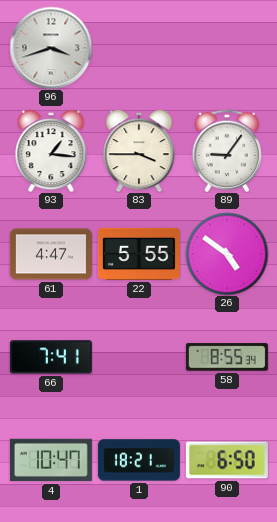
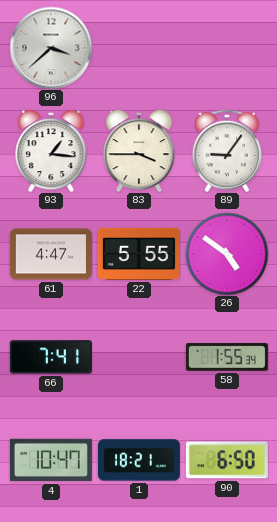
96: 3:42 -> 3:38
58: 8:55 -> 1:55
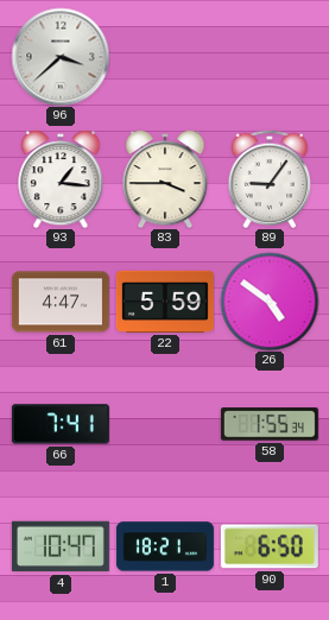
22: 5:55 -> 5:59
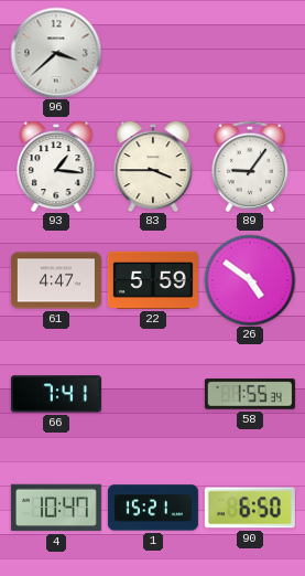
1: 18:21 -> 15:21
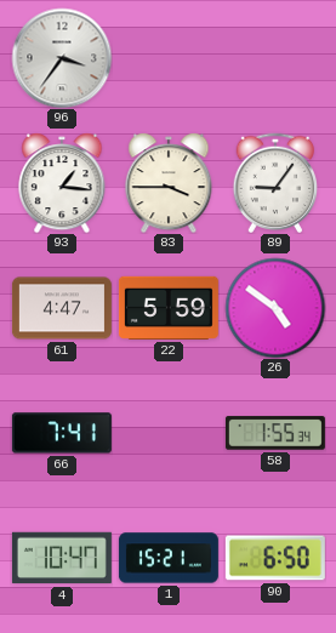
96: 3:38 -> 3:36
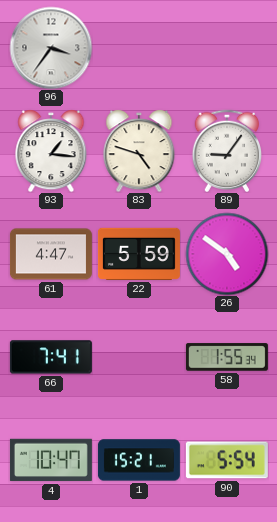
83: 3:45 -> 4:48
90: 6:50 -> 5:54
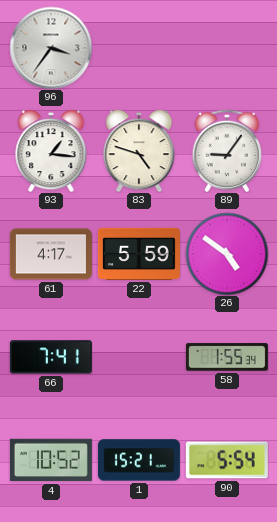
61: 4:47 -> 4:17
4: 10:47 -> 10:52
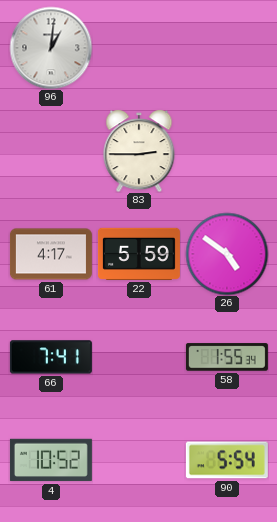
96: 3:36 -> 1:01
93: 1:16 -> none
83: 4:48 -> 2:45
89: 9:06 -> none
1: 15:21 -> none
